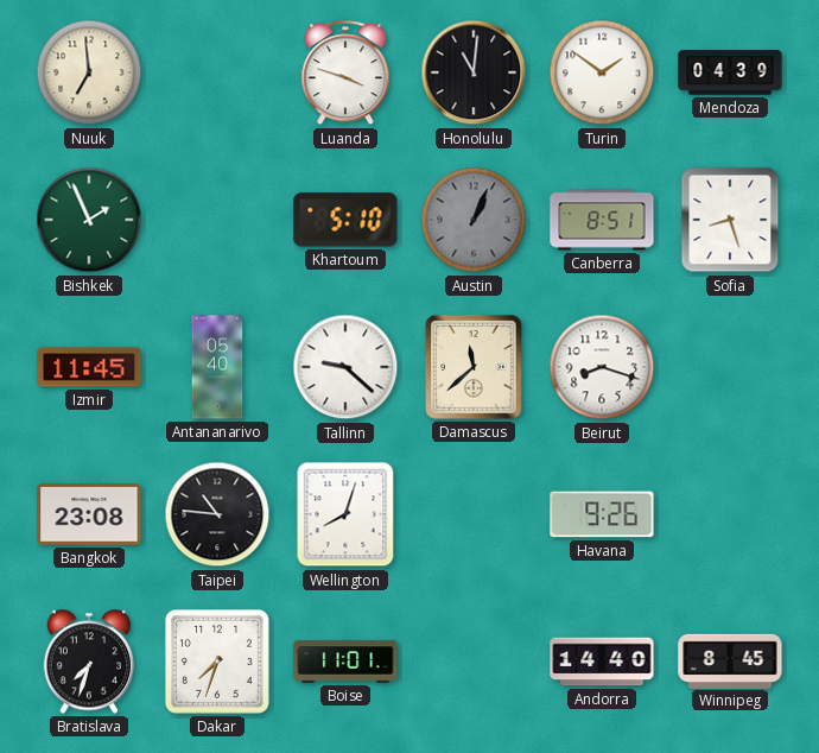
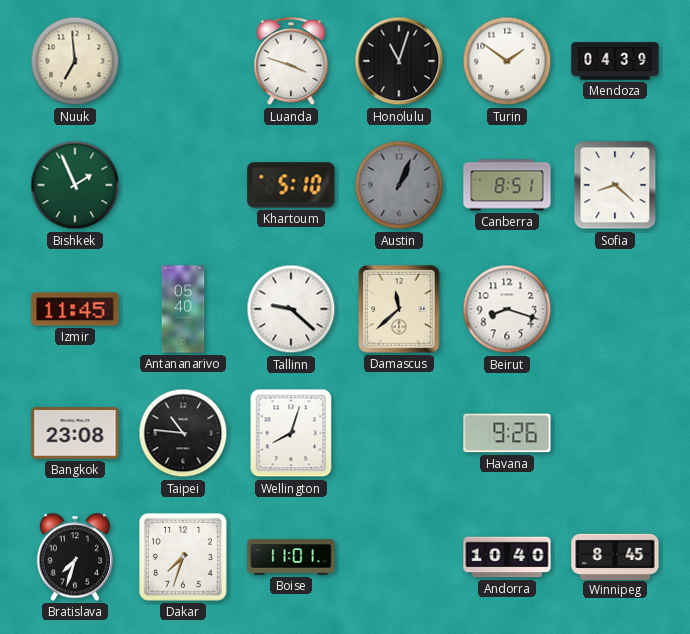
Honolulu: 11:01 -> 11:03
Sofia: 8:27 -> 8:22
Andorra: 14:40 -> 10:40
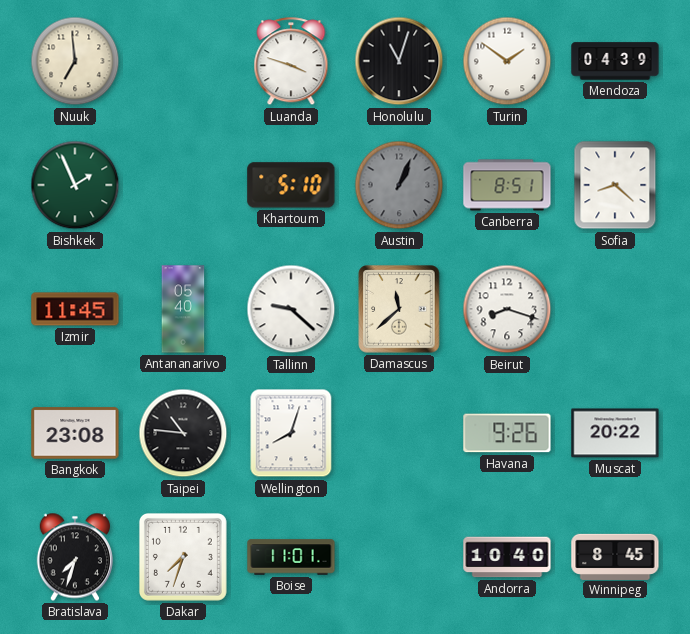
Muscat: none -> 20:22
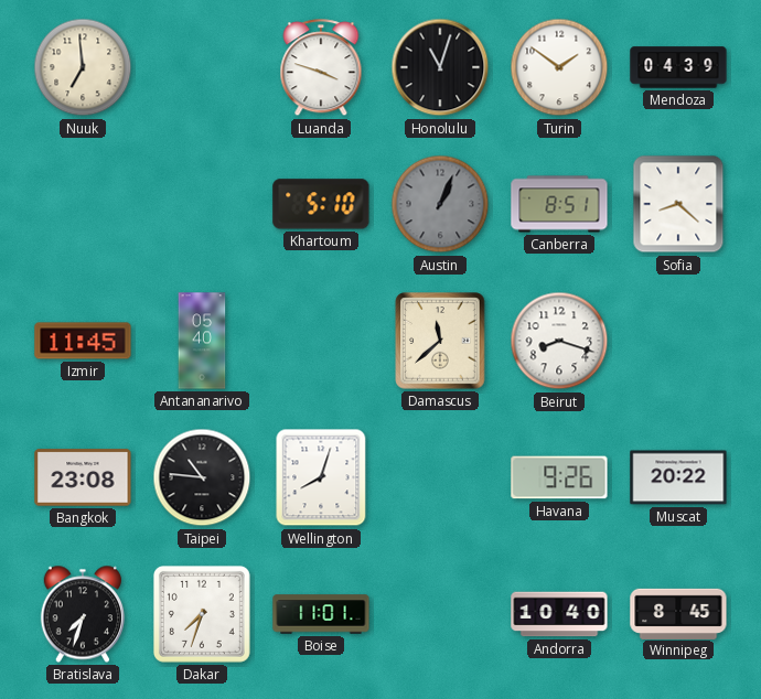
Bishkek: 1:56 -> none
Tallinn: 9:22 -> none
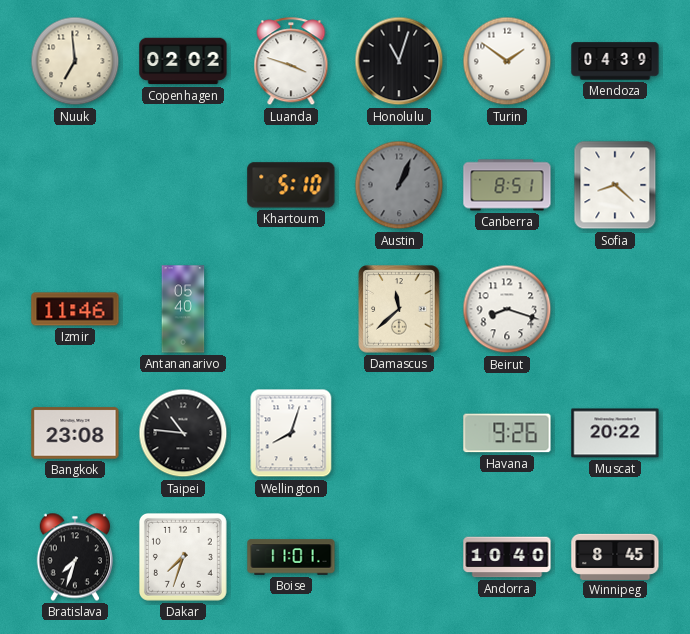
Copenhagen: none -> 02:02
Izmir: 11:45 -> 11:46
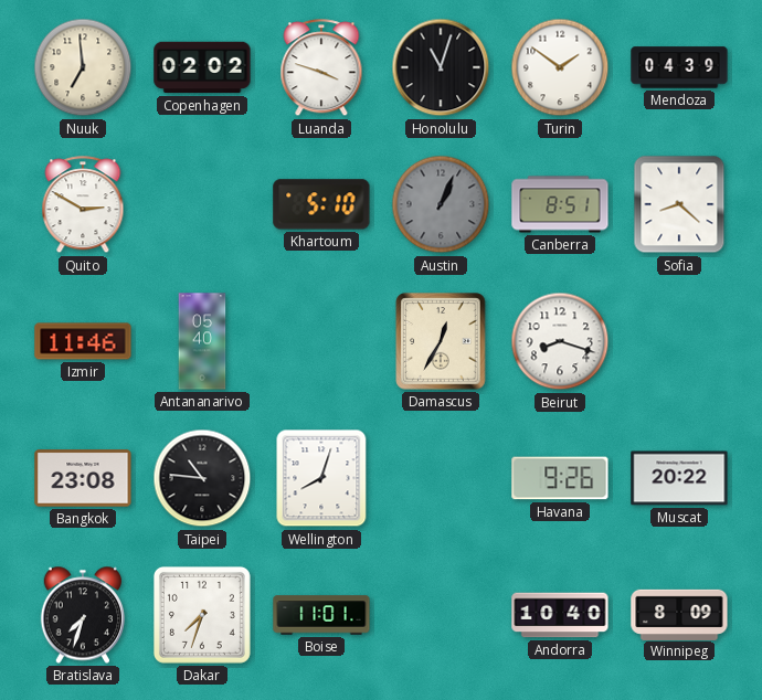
Quito: none -> 2:50
Damascus: 11:38 -> 12:35
Winnipeg: 8:45 -> 8:09
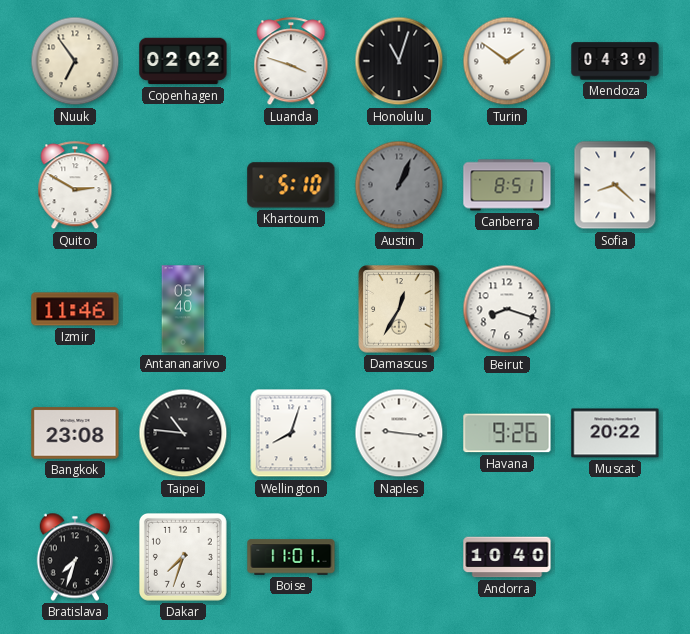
Nuuk: 6:59 -> 6:54
Naples: none -> 9:16
Winnipeg: 8:09 -> none
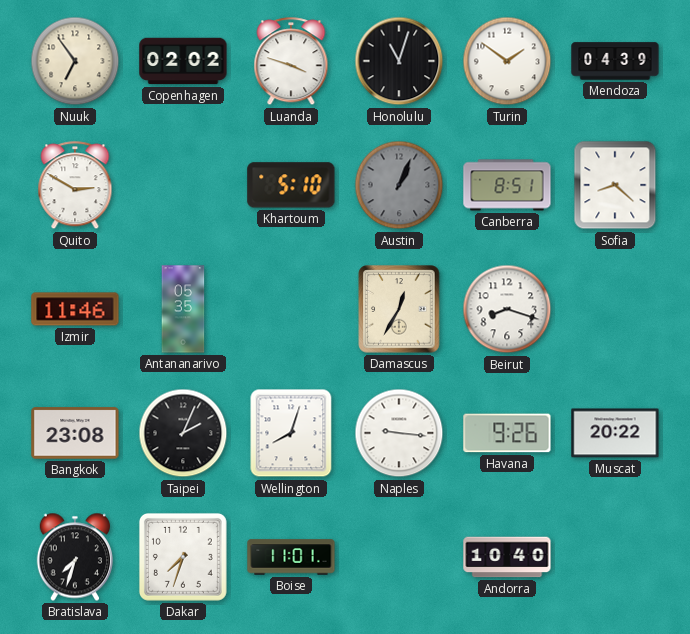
Antananarivo: 05:40 -> 05:35
Taipei: 10:46 -> 2:04
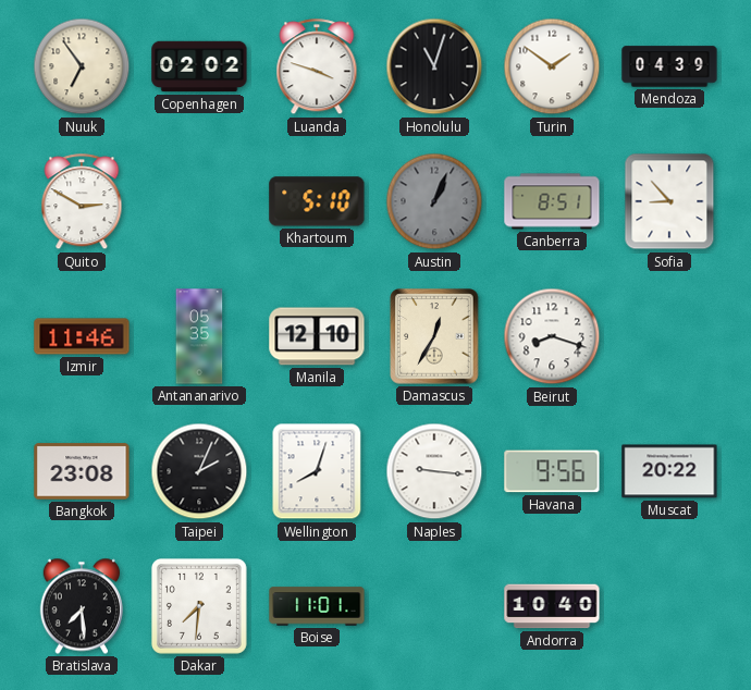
Sofia: 8:22 -> 8:53
Manila: none -> 12:10
Havana: 9:26 -> 9:56
Bratislava: 7:33 -> 7:29
Dakar: 7:33 -> 7:31
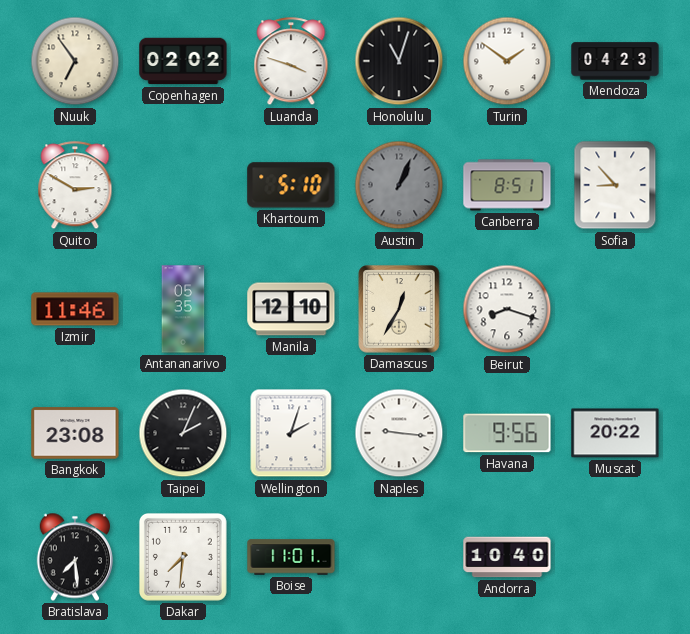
Mendoza: 04:39 -> 04:23
Wellington: 8:03 -> 2:03
